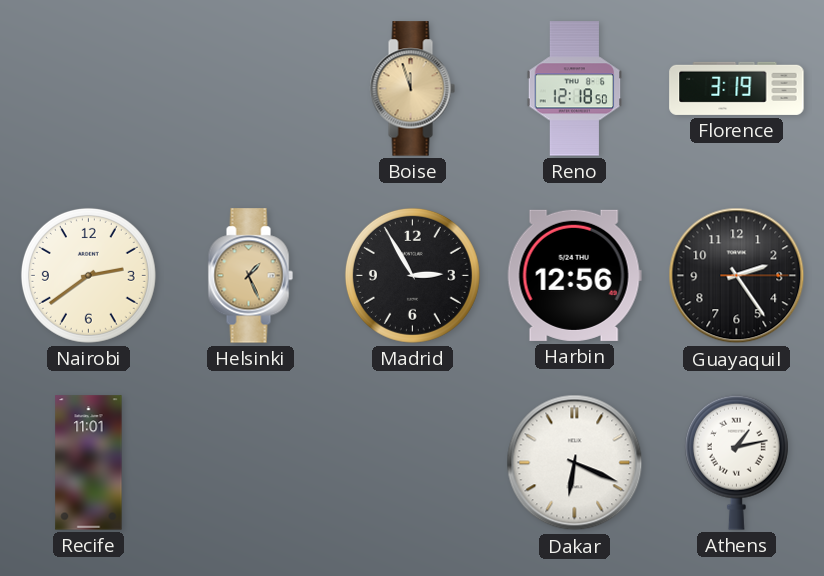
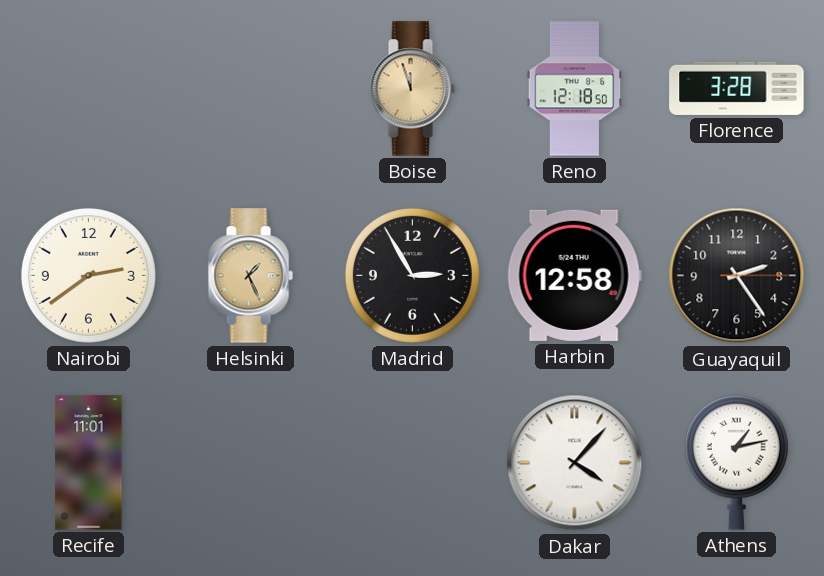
Florence: 3:19 -> 3:28
Harbin: 12:56 -> 12:58
Dakar: 6:19 -> 4:07
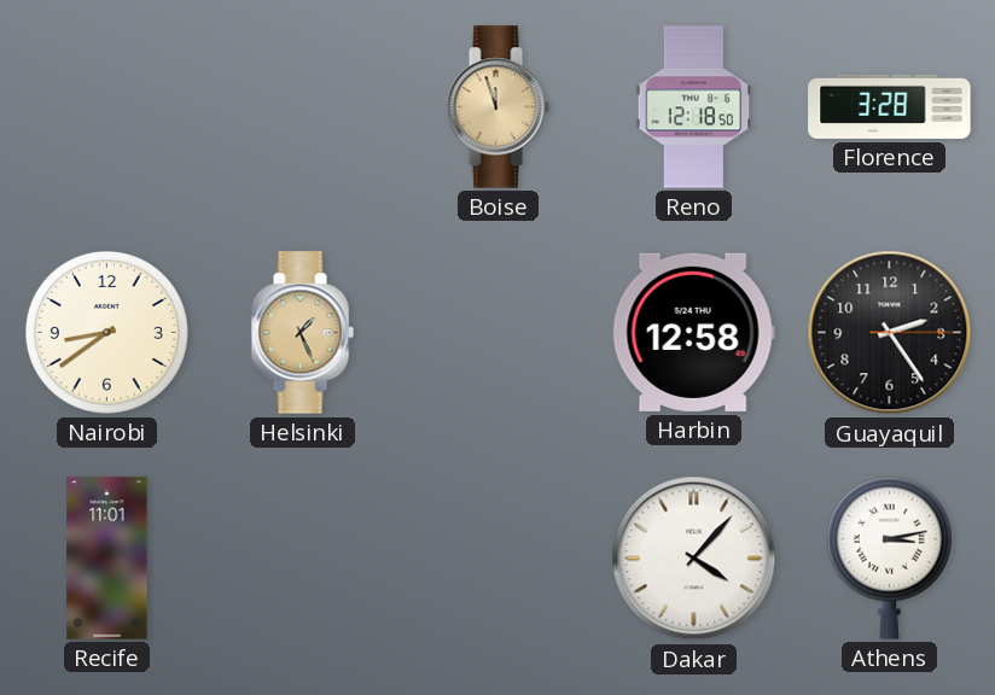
Nairobi: 2:39 -> 8:39
Madrid: 2:55 -> none
Athens: 1:13 -> 3:13
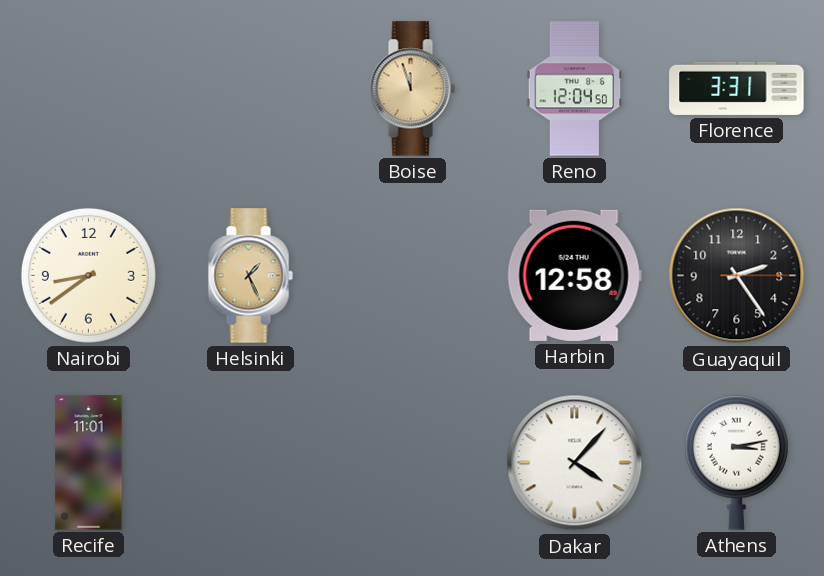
Reno: 12:18 -> 12:04
Florence: 3:28 -> 3:31
